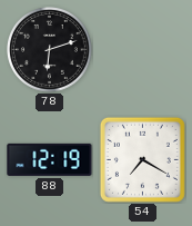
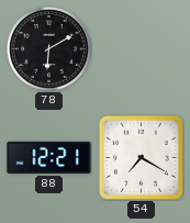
78: 6:12 -> 6:10
88: 12:19 -> 12:21
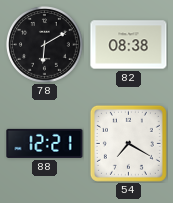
82: none -> 08:38
